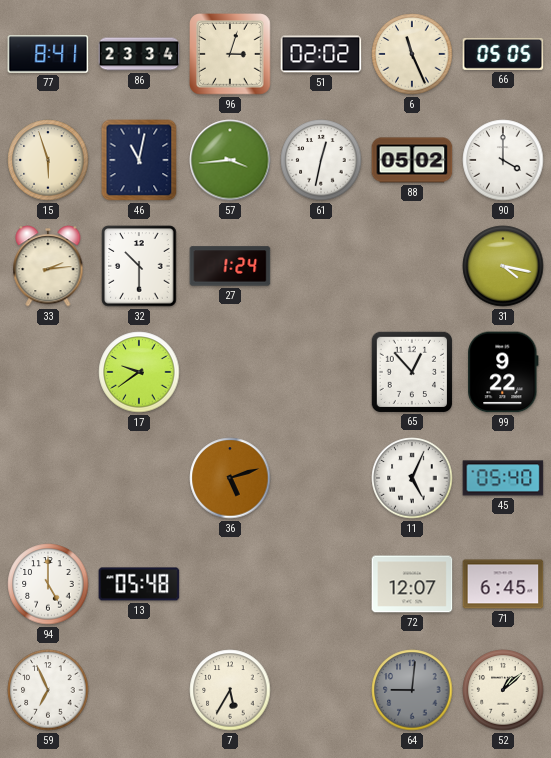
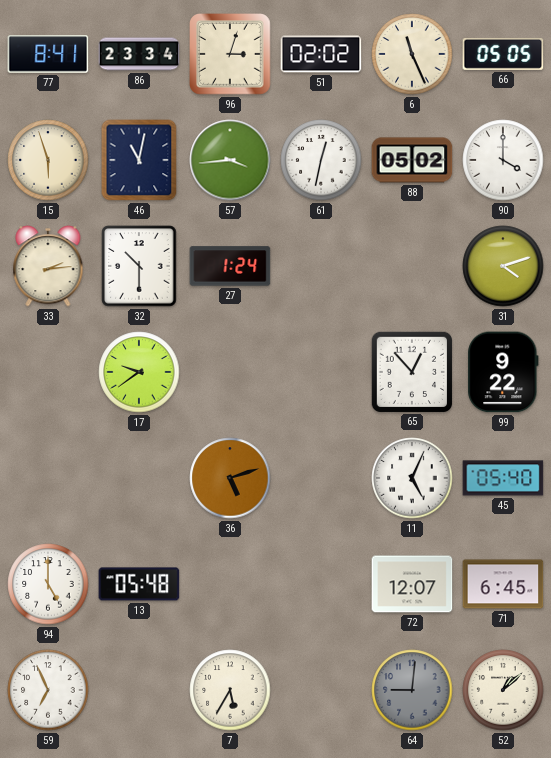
31: 4:17 -> 4:12
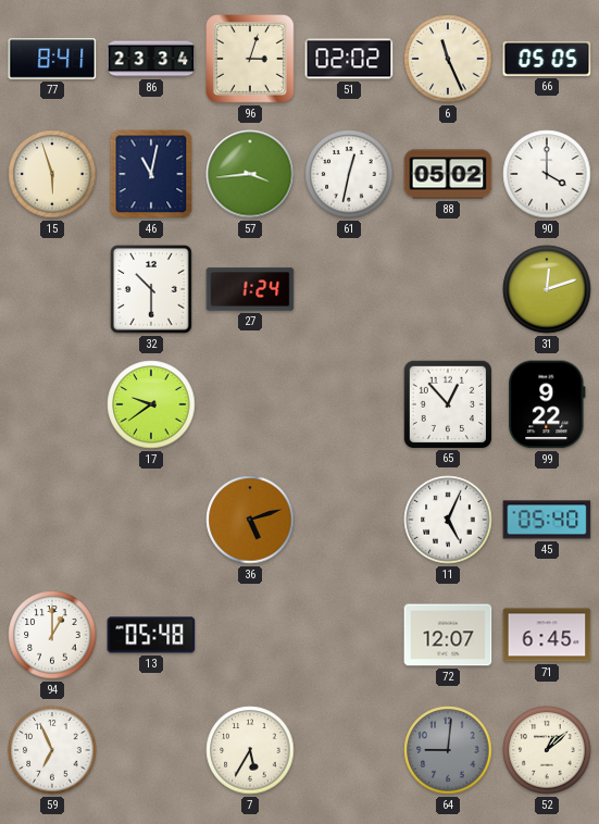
33: 2:14 -> none
31: 4:12 -> 12:12
94: 5:00 -> 1:00
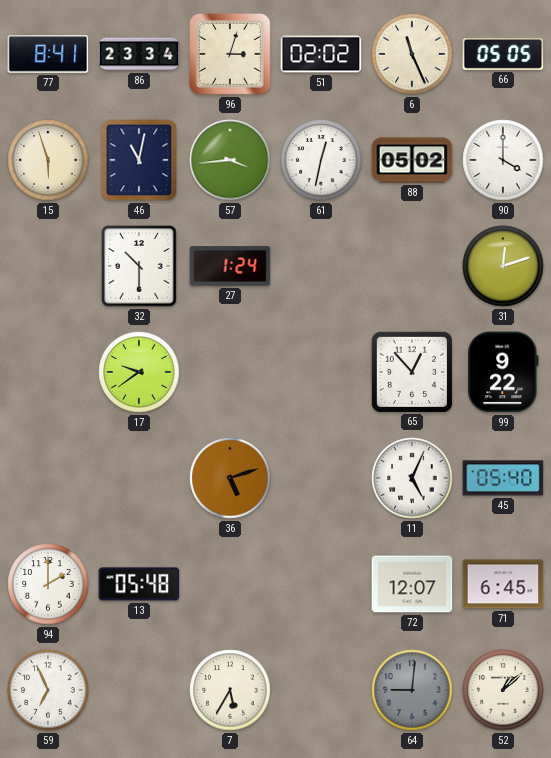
94: 1:00 -> 2:00
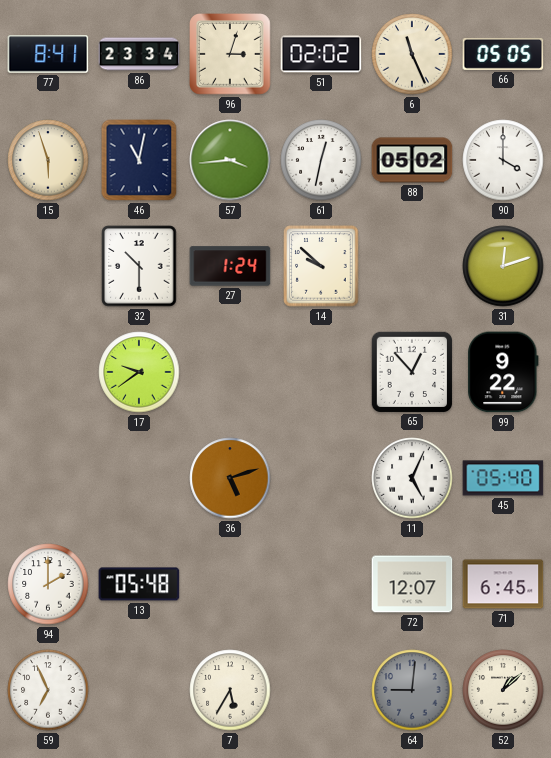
14: none -> 9:52
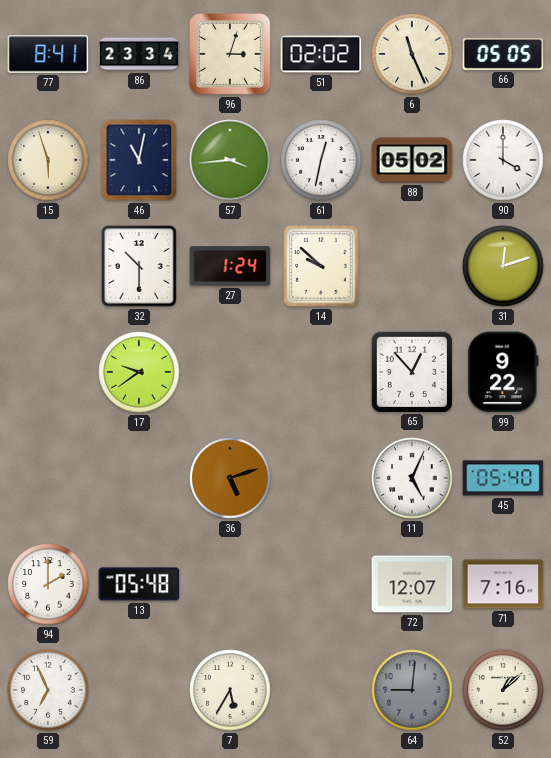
71: 6:45 -> 7:16
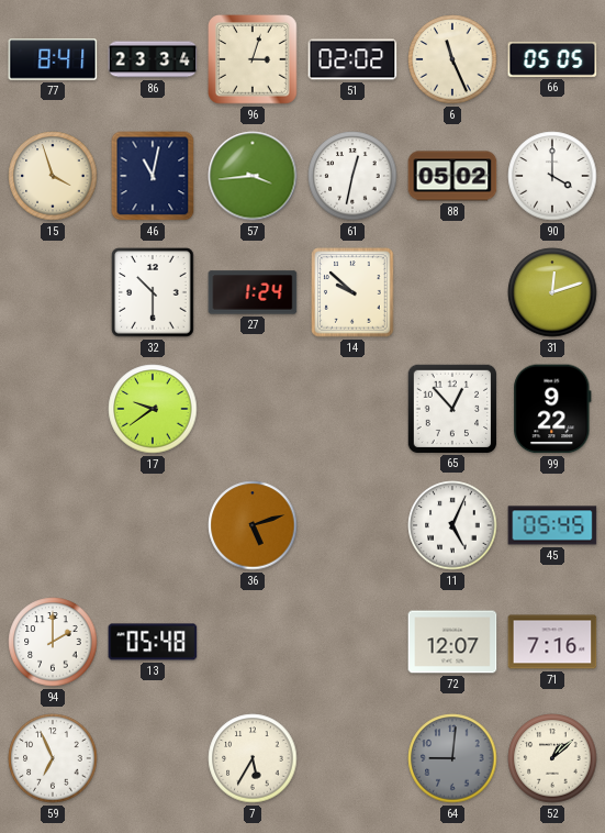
15: 5:57 -> 3:57
45: 05:40 -> 05:45
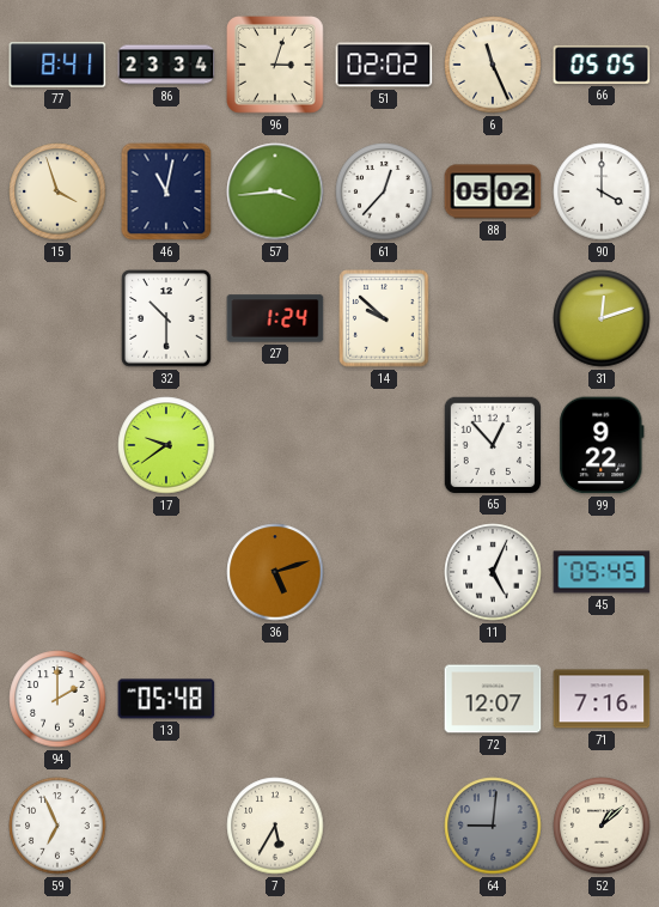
61: 12:32 -> 12:37
